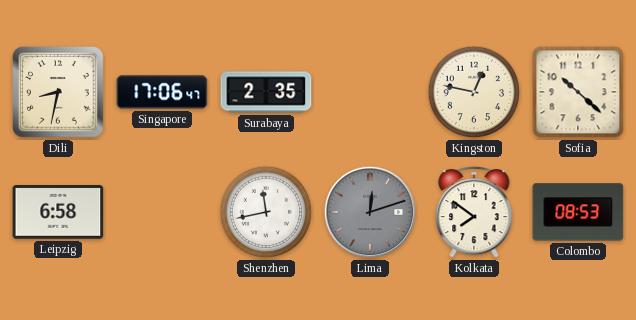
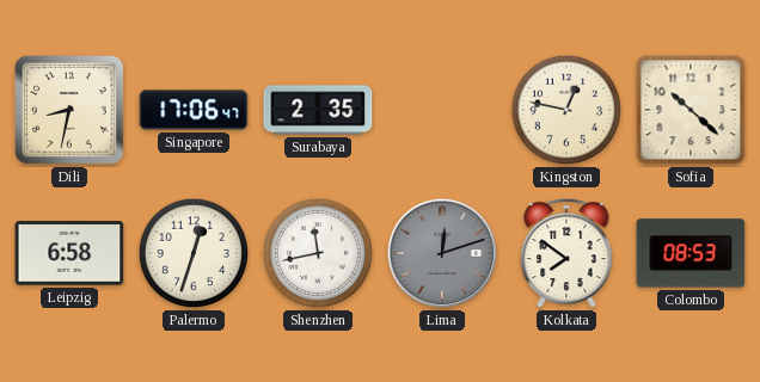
Palermo: none -> 12:33
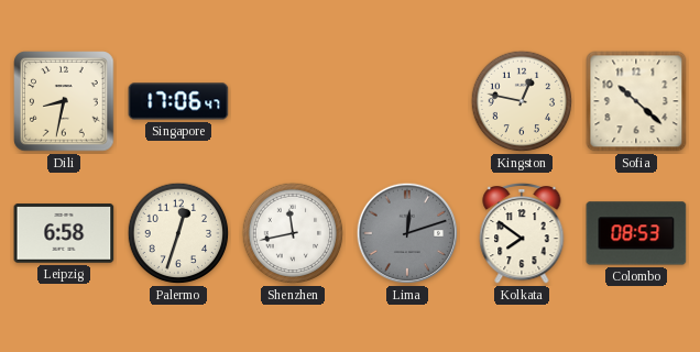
Surabaya: 2:35 -> none
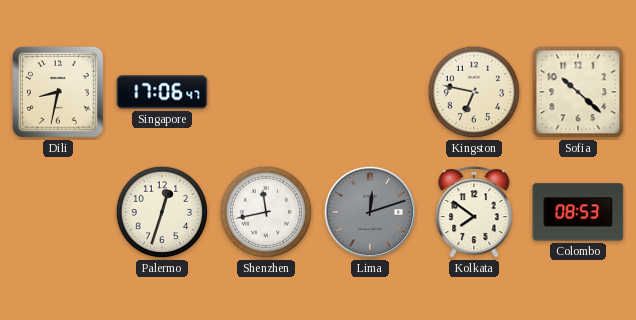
Kingston: 12:47 -> 6:47
Leipzig: 6:58 -> none
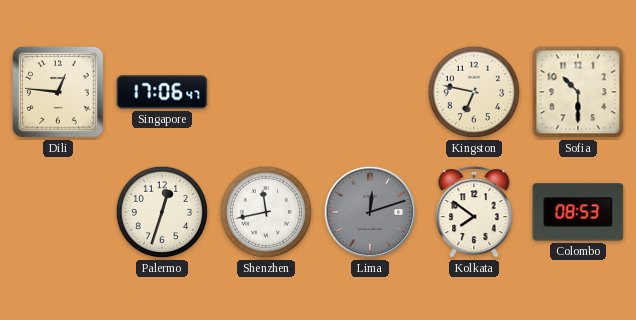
Dili: 8:32 -> 12:46
Sofia: 10:22 -> 10:30
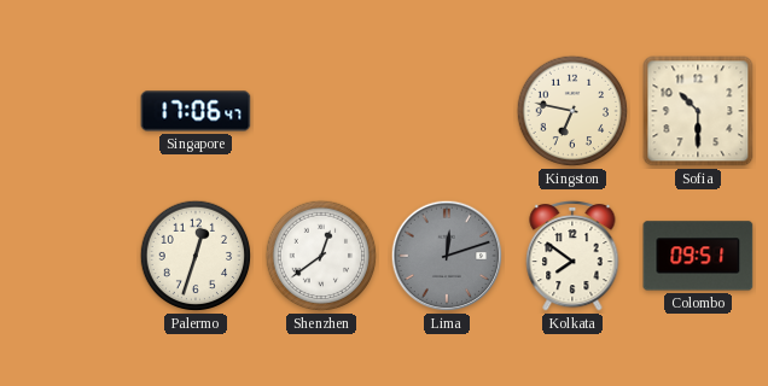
Dili: 12:46 -> none
Shenzhen: 11:43 -> 12:39
Colombo: 08:53 -> 09:51
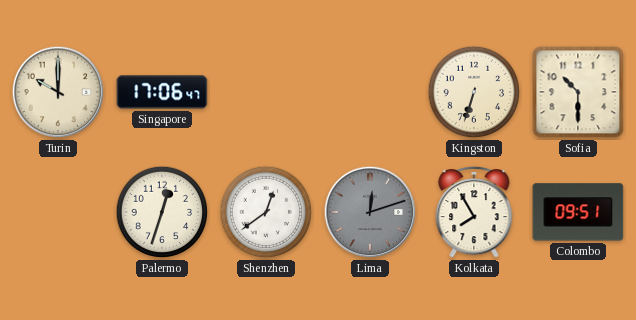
Turin: none -> 10:00
Kingston: 6:47 -> 6:33
Kolkata: 7:51 -> 7:55
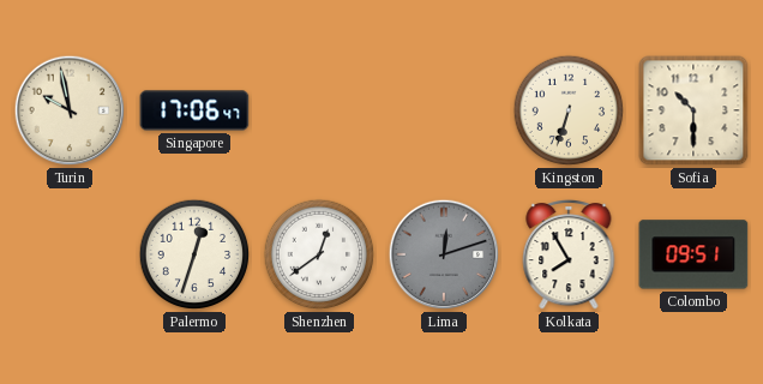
Turin: 10:00 -> 9:58
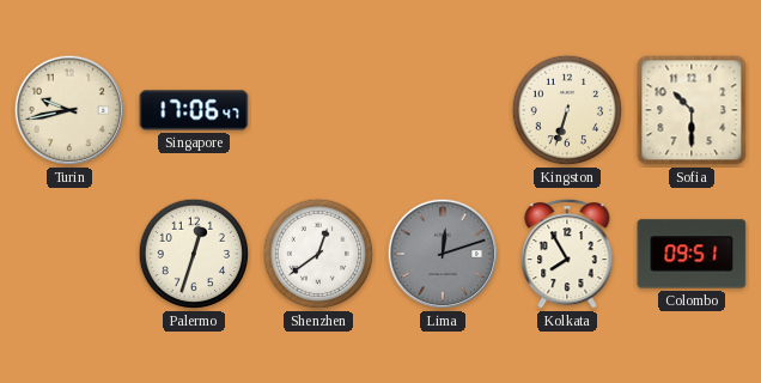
Turin: 9:58 -> 9:43
